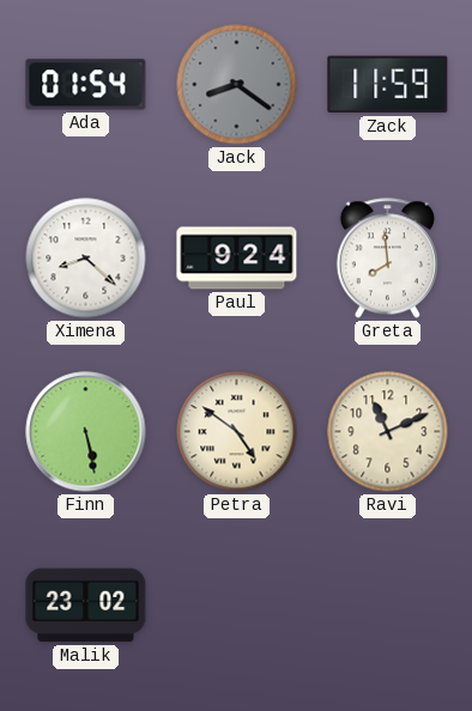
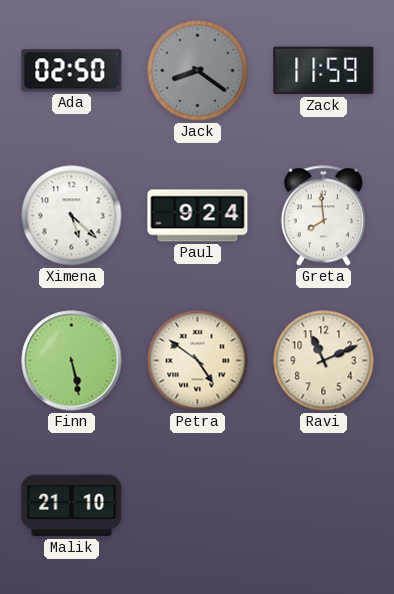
Ada: 01:54 -> 02:50
Ximena: 8:22 -> 5:22
Malik: 23:02 -> 21:10
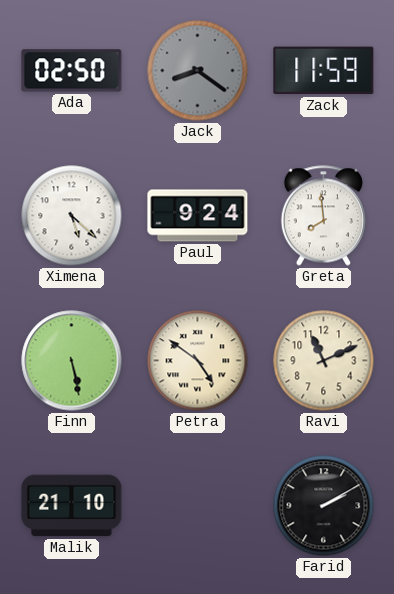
Farid: none -> 2:10
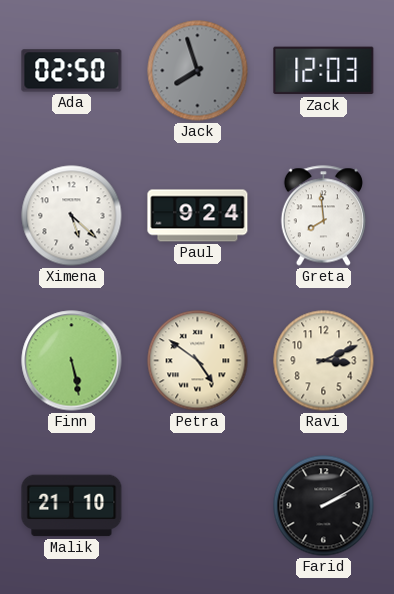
Jack: 8:21 -> 7:57
Zack: 11:59 -> 12:03
Ravi: 11:11 -> 3:11
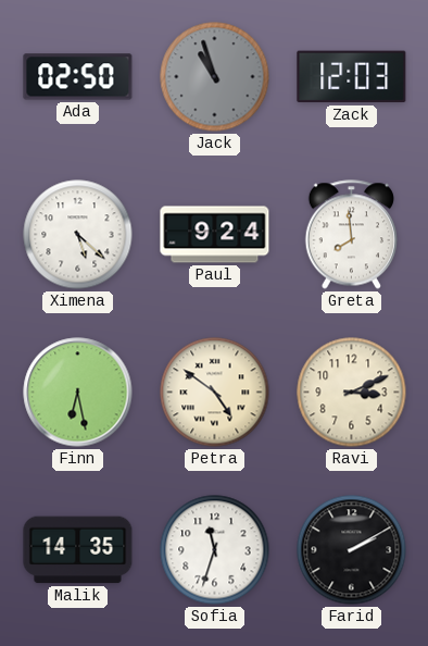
Jack: 7:57 -> 10:57
Finn: 5:28 -> 6:28
Malik: 21:10 -> 14:35
Sofia: none -> 11:33
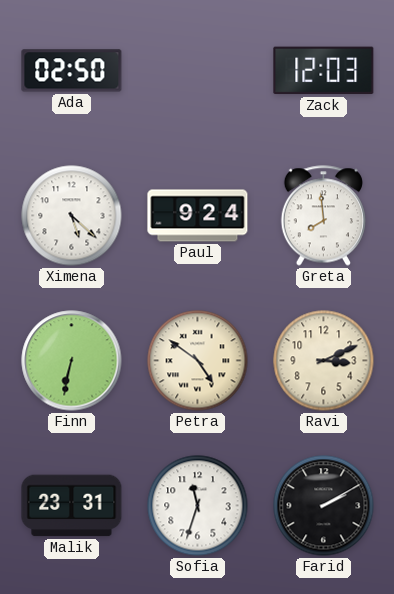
Jack: 10:57 -> none
Finn: 6:28 -> 6:32
Malik: 14:35 -> 23:31
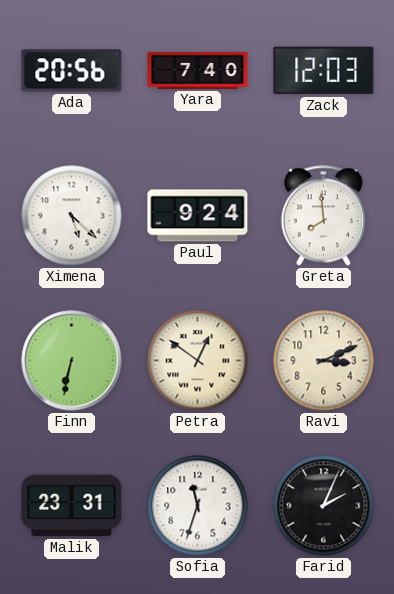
Ada: 02:50 -> 20:56
Yara: none -> 7:40
Petra: 4:51 -> 12:51
Farid: 2:10 -> 2:04
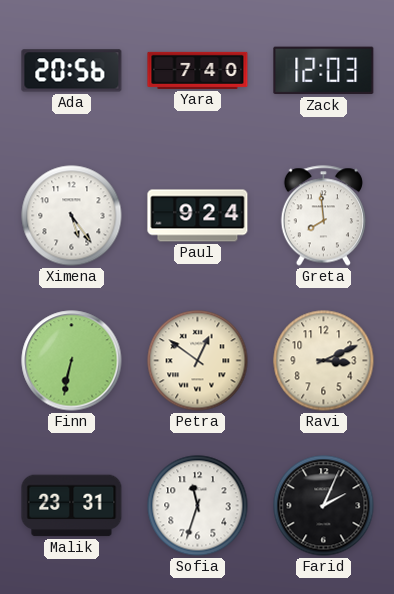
Ximena: 5:22 -> 5:24
